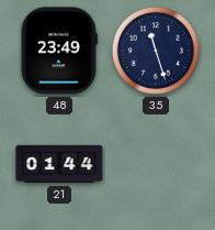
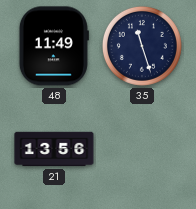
48: 23:49 -> 11:49
21: 01:44 -> 13:56
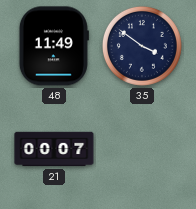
35: 11:27 -> 3:51
21: 13:56 -> 00:07
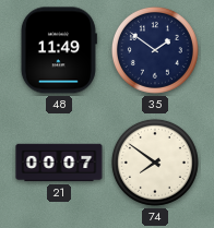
35: 3:51 -> 1:51
74: none -> 7:51
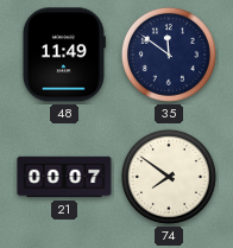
35: 1:51 -> 11:51
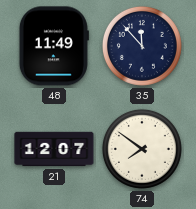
35: 11:51 -> 11:53
21: 00:07 -> 12:07
